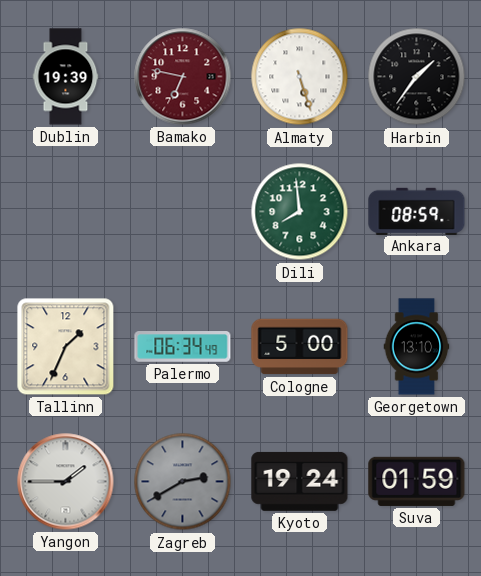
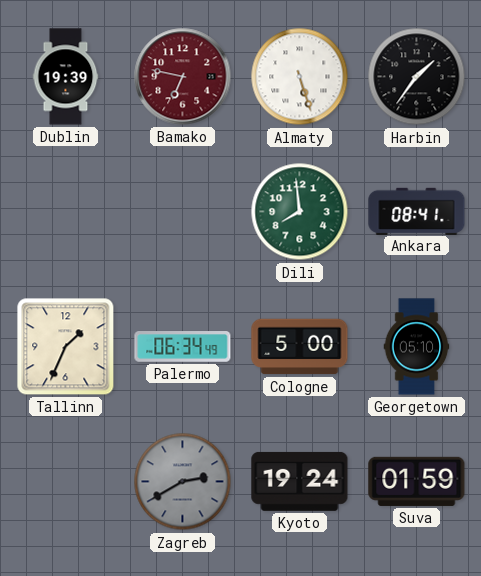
Ankara: 08:59 -> 08:41
Georgetown: 13:10 -> 05:10
Yangon: 1:45 -> none
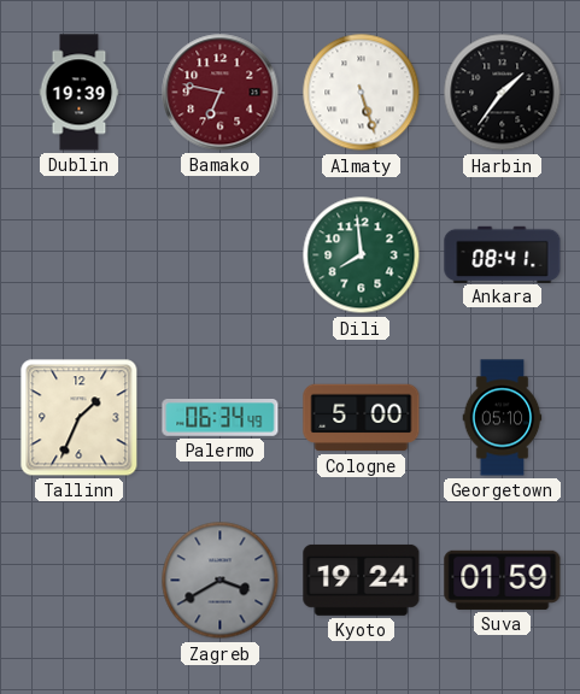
Zagreb: 2:40 -> 3:40
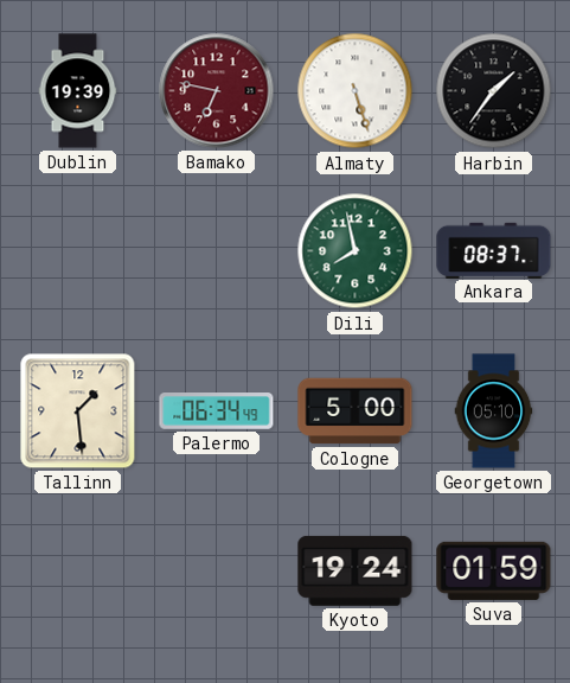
Dili: 7:59 -> 7:58
Ankara: 08:41 -> 08:37
Tallinn: 1:34 -> 1:29
Zagreb: 3:40 -> none
